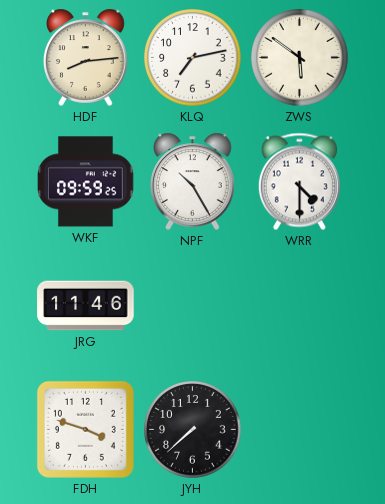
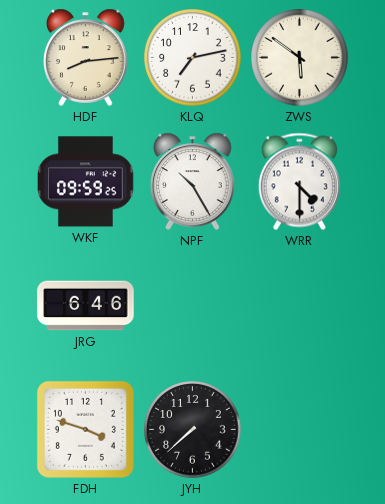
JRG: 11:46 -> 6:46
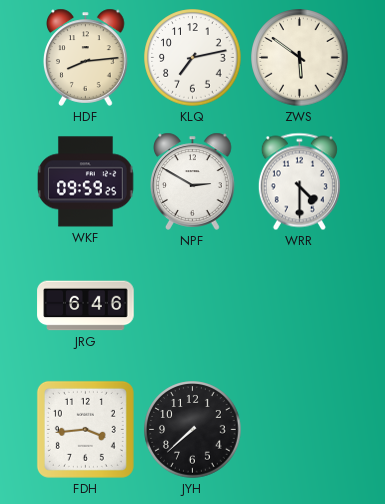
NPF: 10:25 -> 2:50
FDH: 3:48 -> 3:44
